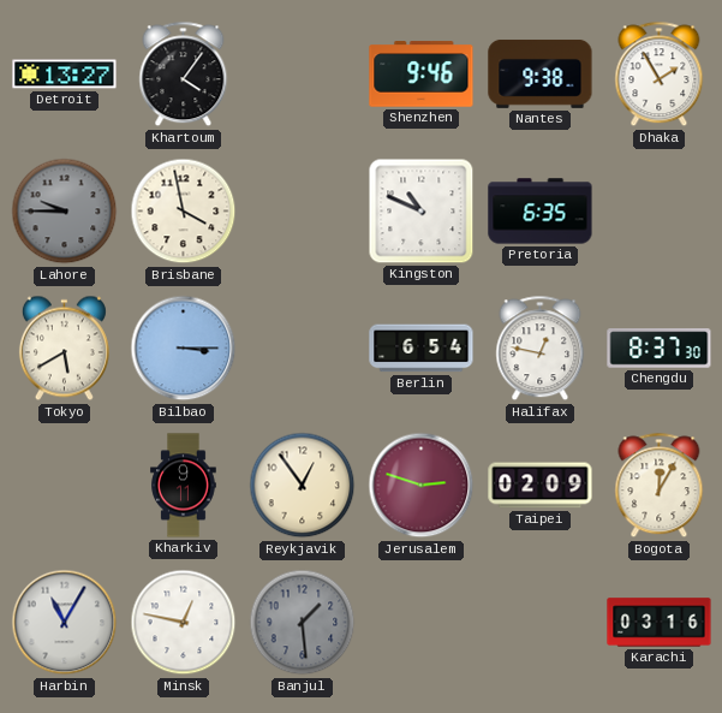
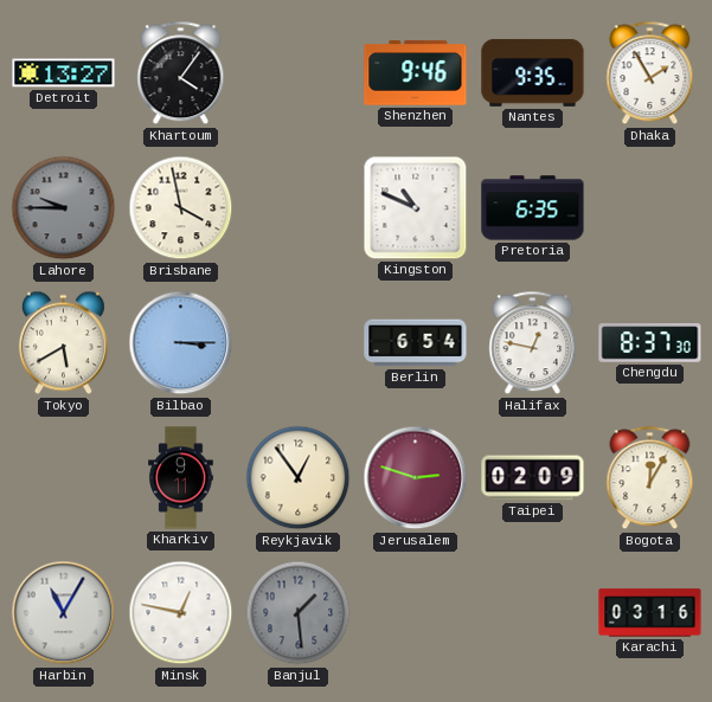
Nantes: 9:38 -> 9:35
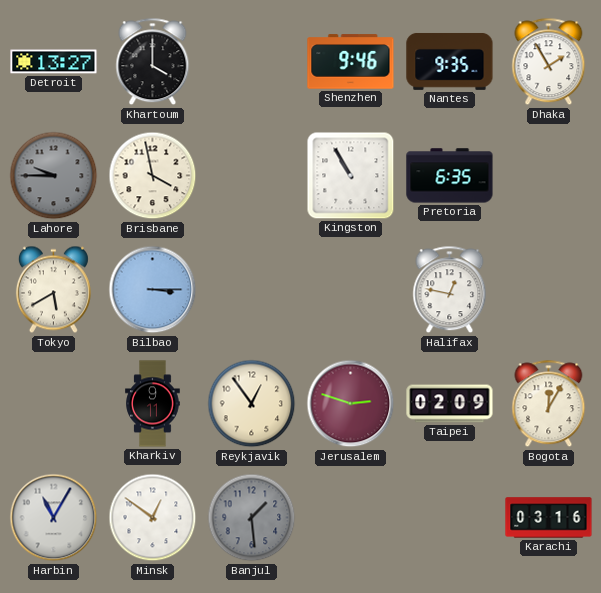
Khartoum: 4:06 -> 4:00
Kingston: 10:49 -> 10:55
Berlin: 6:54 -> none
Chengdu: 8:37 -> none
Minsk: 12:47 -> 12:51
